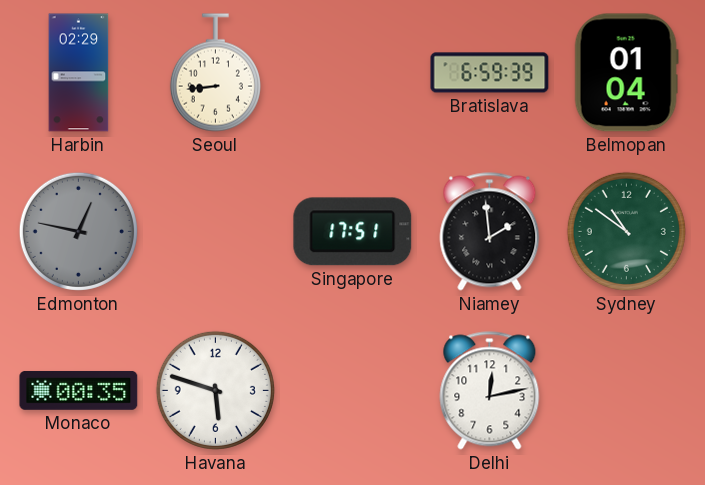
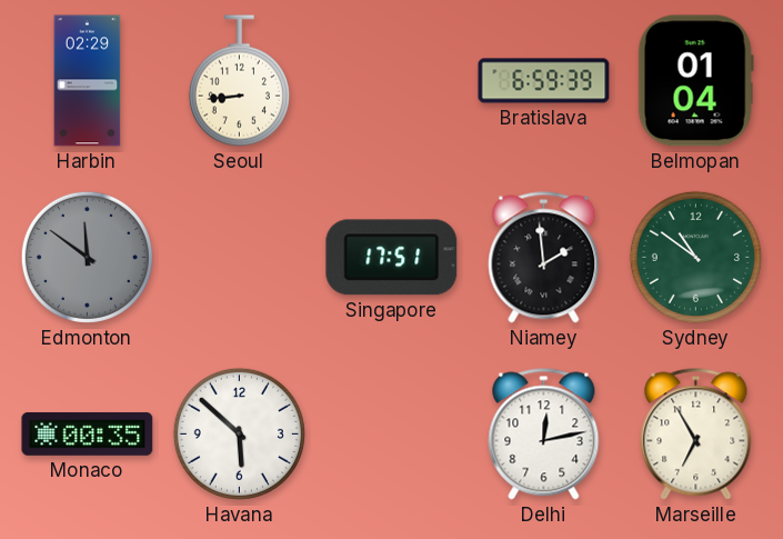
Edmonton: 12:47 -> 11:51
Havana: 5:48 -> 5:52
Marseille: none -> 6:55
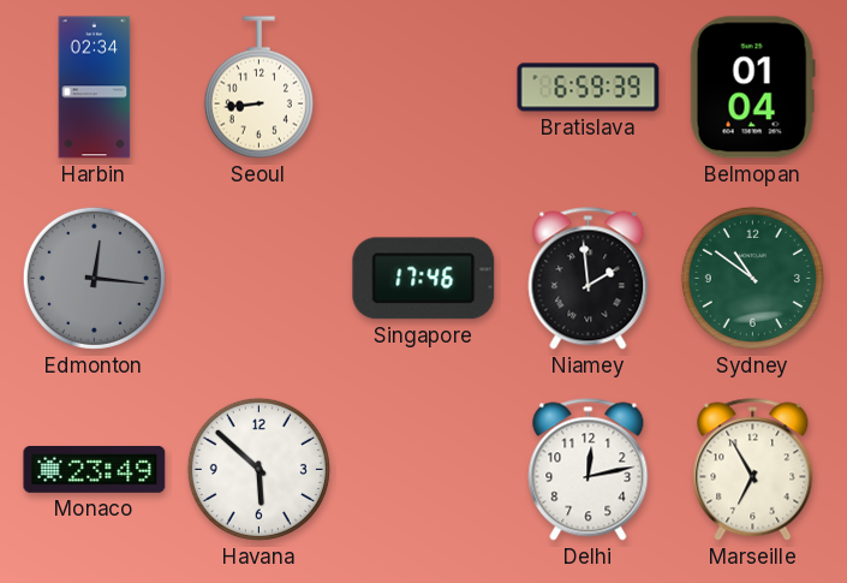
Harbin: 02:29 -> 02:34
Edmonton: 11:51 -> 12:16
Singapore: 17:51 -> 17:46
Monaco: 00:35 -> 23:49
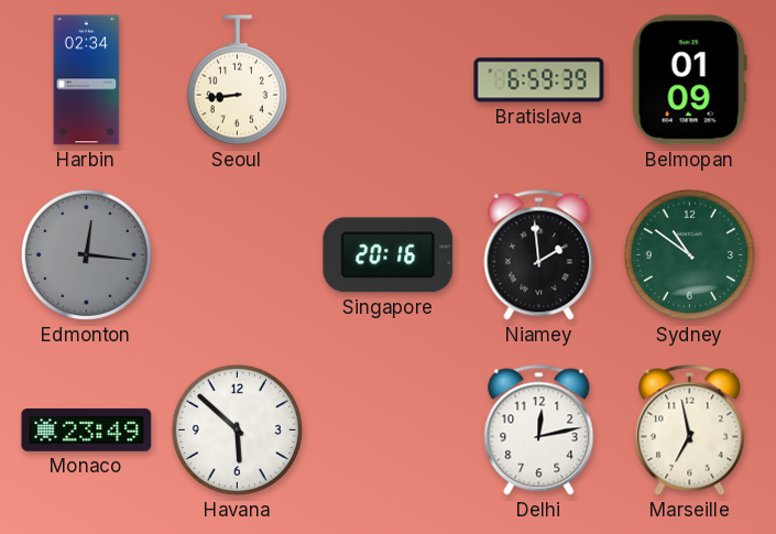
Belmopan: 01:04 -> 01:09
Singapore: 17:46 -> 20:16
Marseille: 6:55 -> 6:58
